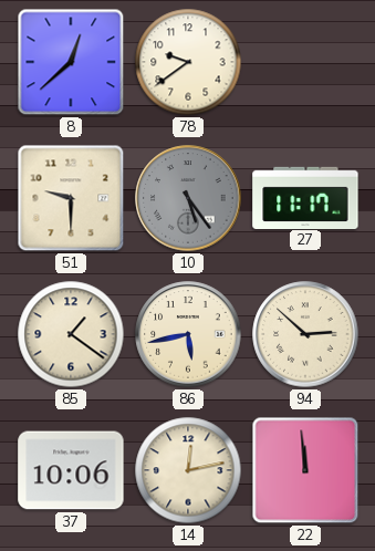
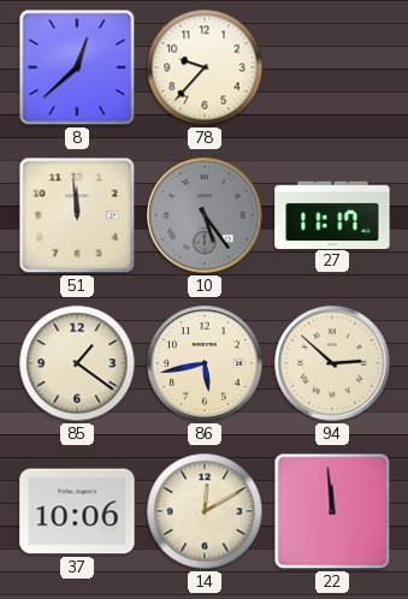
78: 9:39 -> 9:37
51: 9:30 -> 11:59
14: 12:13 -> 12:10
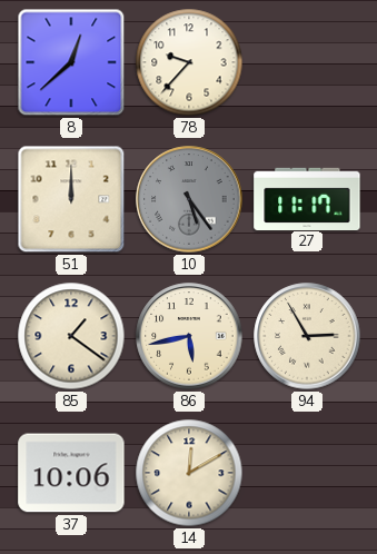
51: 11:59 -> 12:00
94: 2:52 -> 2:55
22: 11:59 -> none
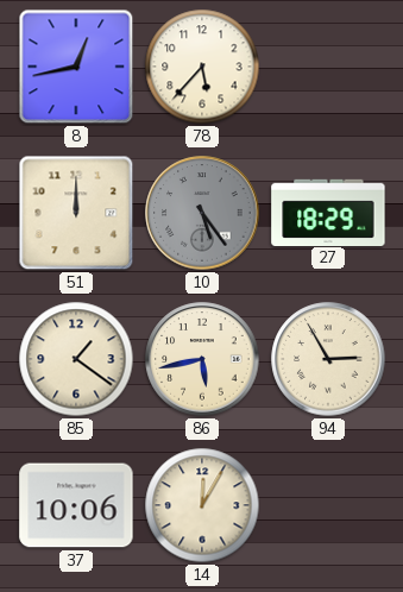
8: 12:38 -> 12:43
78: 9:37 -> 5:37
27: 11:17 -> 18:29
14: 12:10 -> 12:05
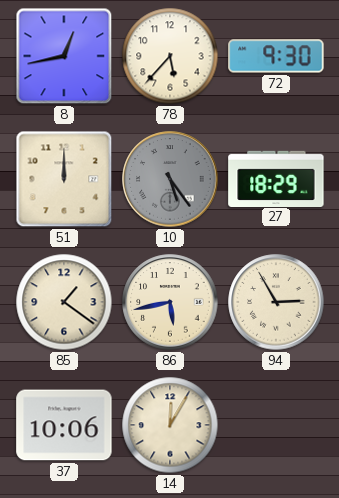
72: none -> 9:30
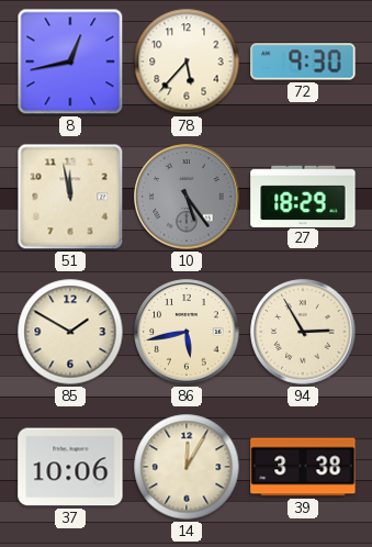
51: 12:00 -> 11:58
85: 1:21 -> 1:50
39: none -> 3:38
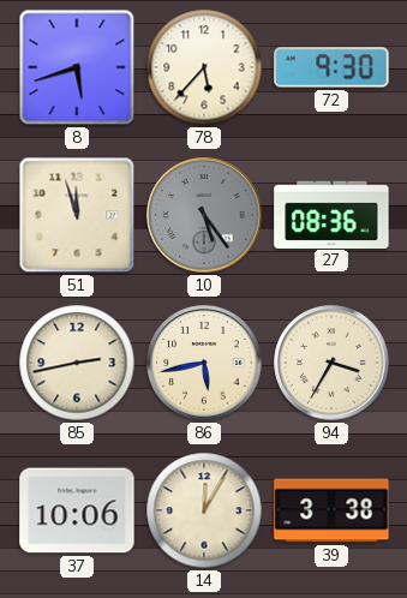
8: 12:43 -> 5:42
51: 11:58 -> 11:57
27: 18:29 -> 08:36
85: 1:50 -> 2:43
94: 2:55 -> 3:35
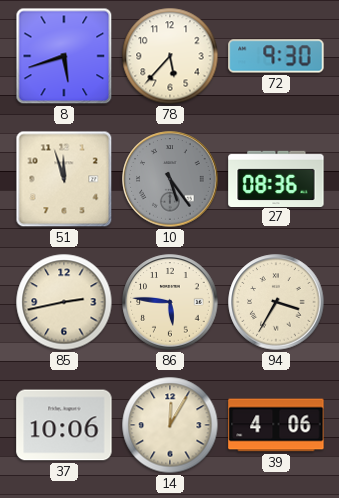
86: 5:43 -> 5:46
39: 3:38 -> 4:06
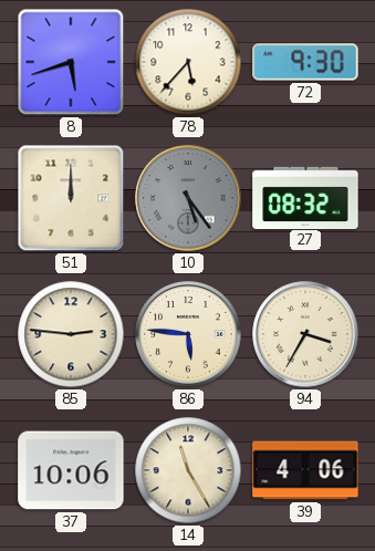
51: 11:57 -> 12:00
27: 08:36 -> 08:32
85: 2:43 -> 2:46
14: 12:05 -> 11:25
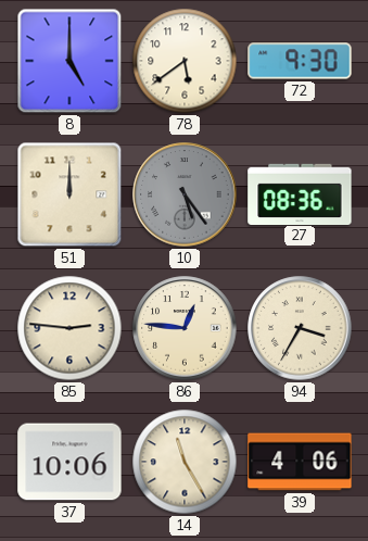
8: 5:42 -> 5:00
78: 5:37 -> 5:39
27: 08:32 -> 08:36
86: 5:46 -> 12:46
